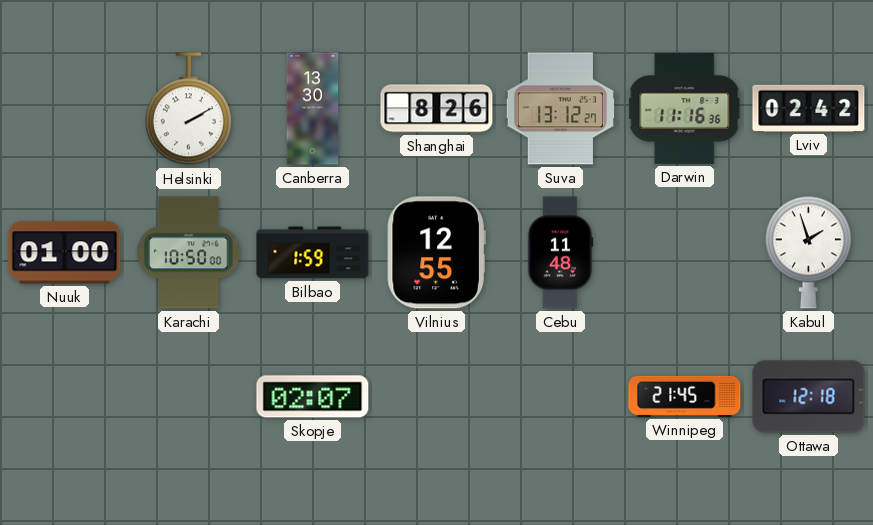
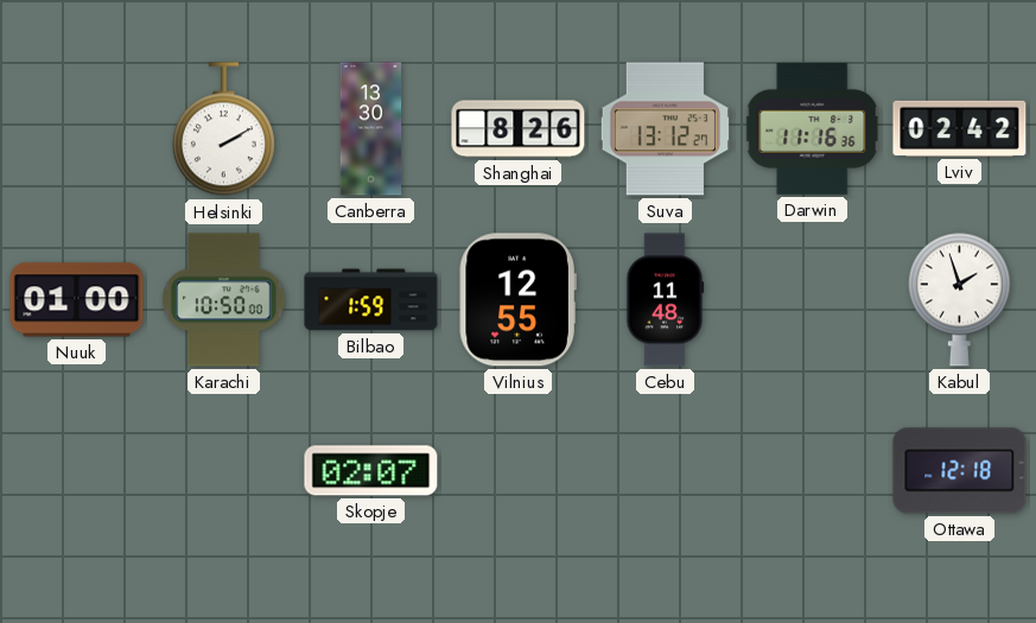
Winnipeg: 21:45 -> none
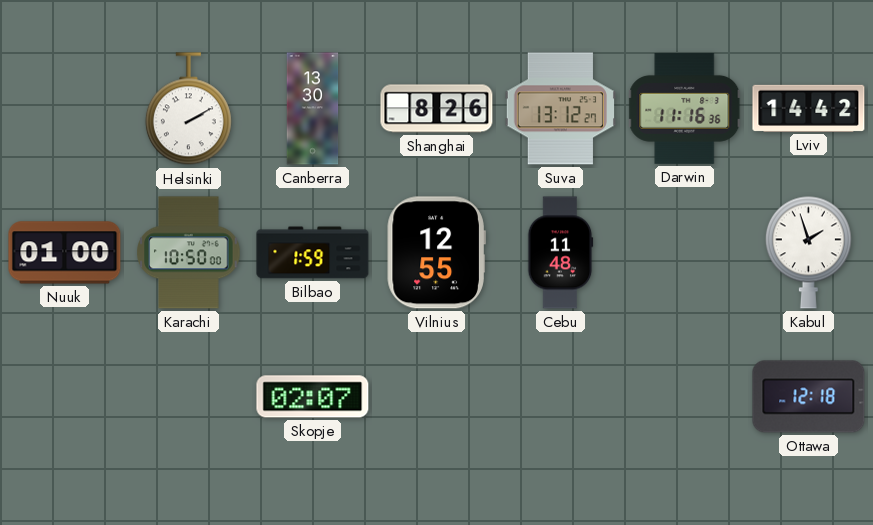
Lviv: 02:42 -> 14:42
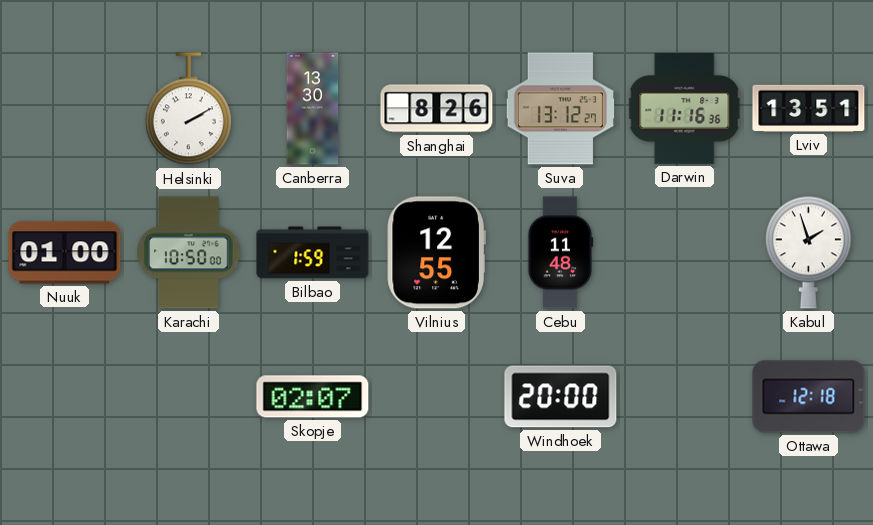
Lviv: 14:42 -> 13:51
Windhoek: none -> 20:00
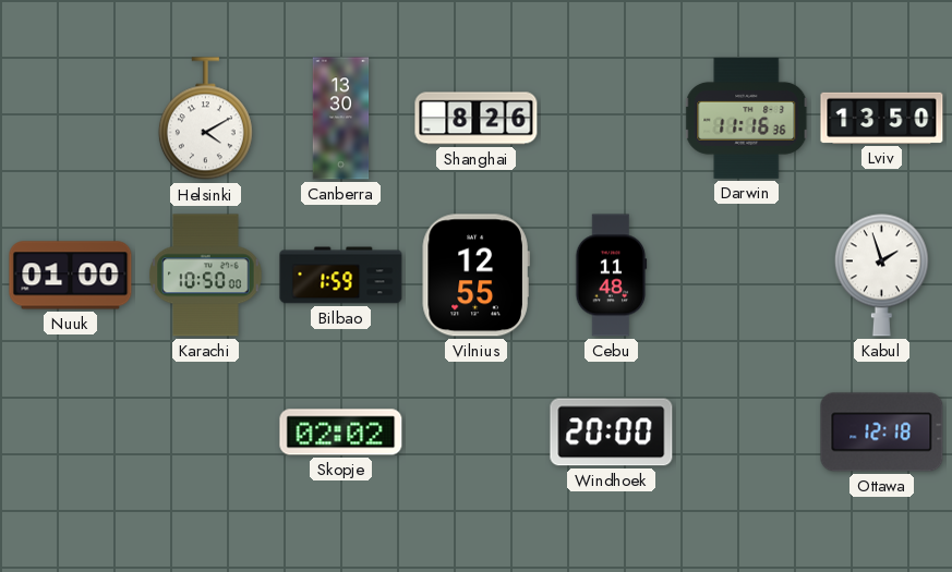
Helsinki: 2:10 -> 4:10
Suva: 13:12 -> none
Lviv: 13:51 -> 13:50
Skopje: 02:07 -> 02:02
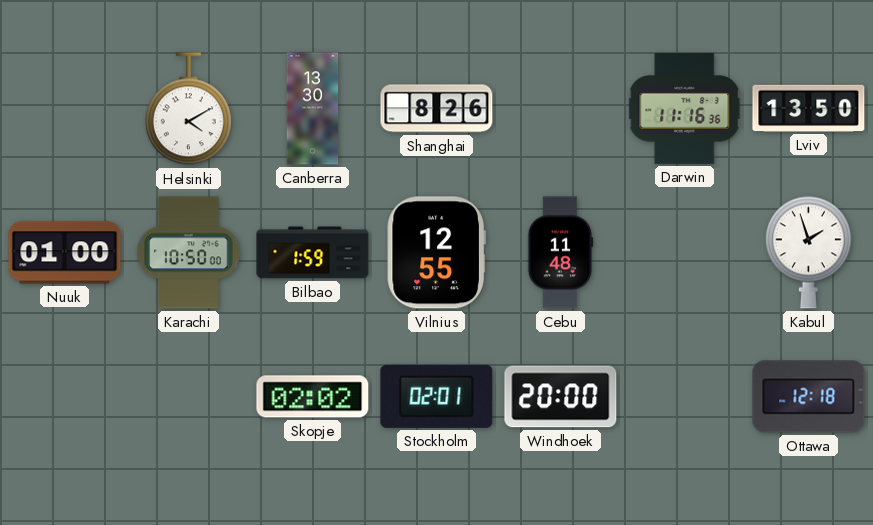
Stockholm: none -> 02:01
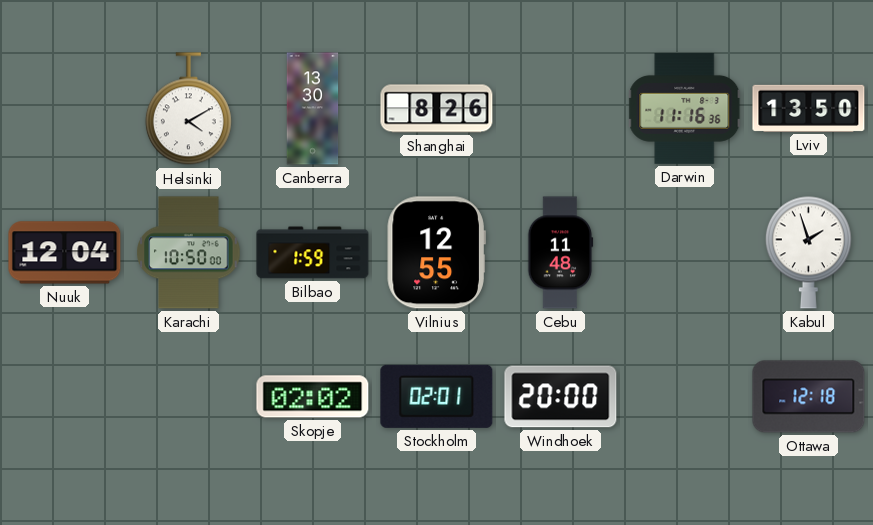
Nuuk: 01:00 -> 12:04
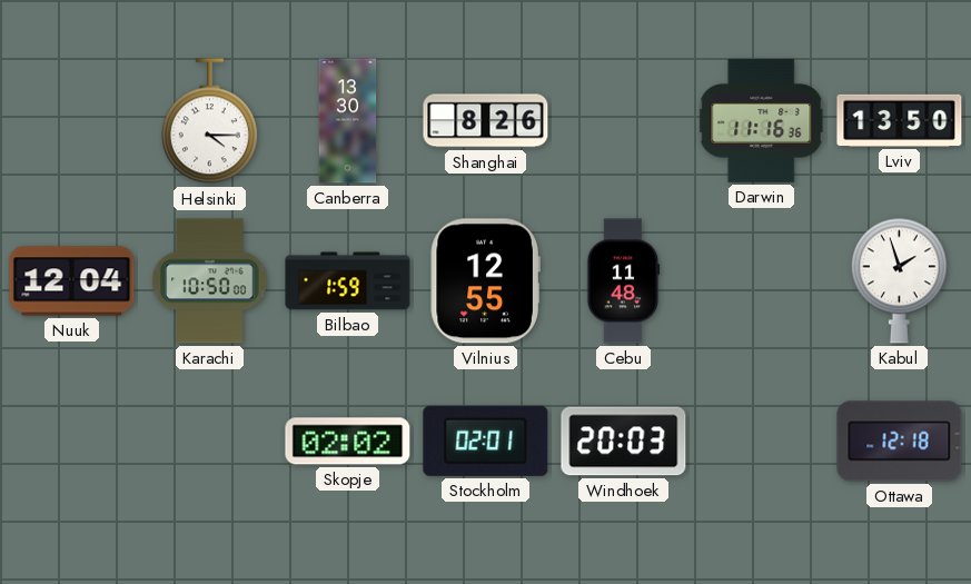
Helsinki: 4:10 -> 4:15
Windhoek: 20:00 -> 20:03
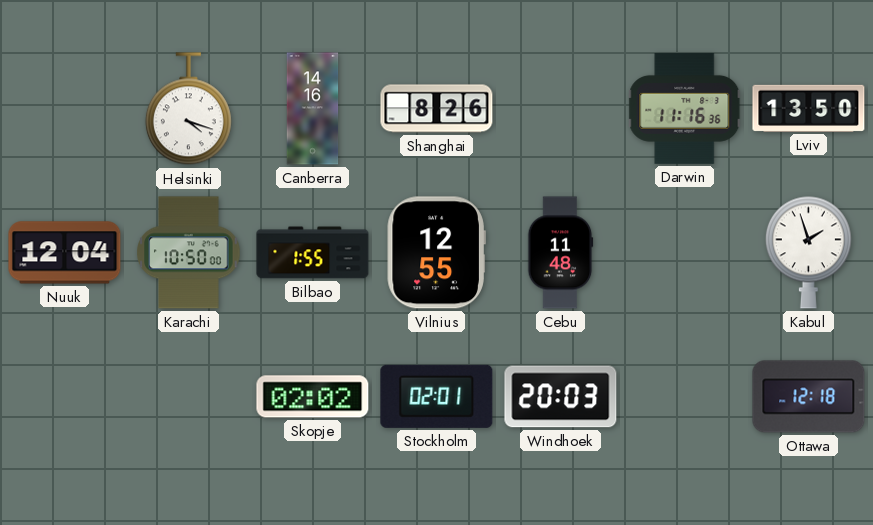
Helsinki: 4:15 -> 4:18
Canberra: 13:30 -> 14:16
Bilbao: 1:59 -> 1:55
